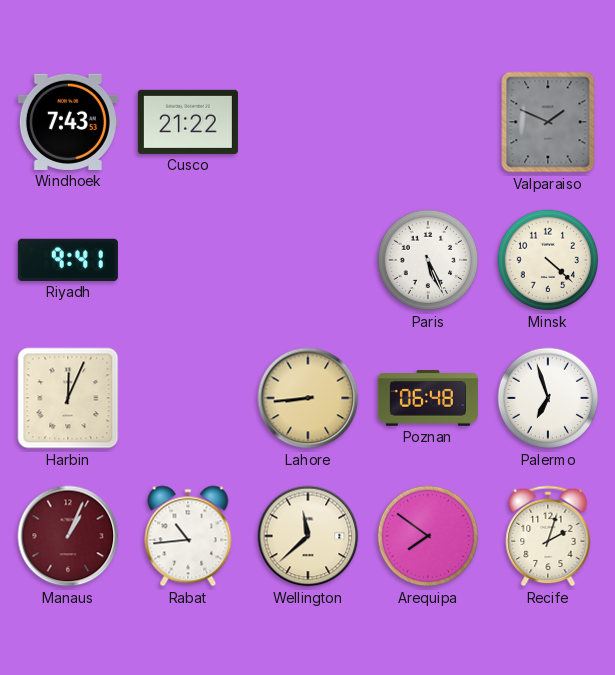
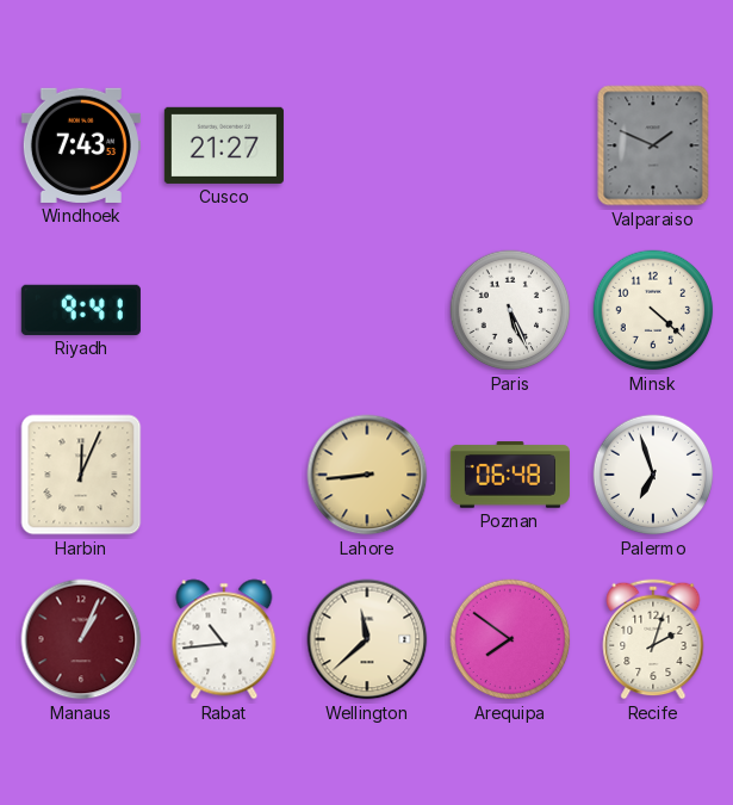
Cusco: 21:22 -> 21:27
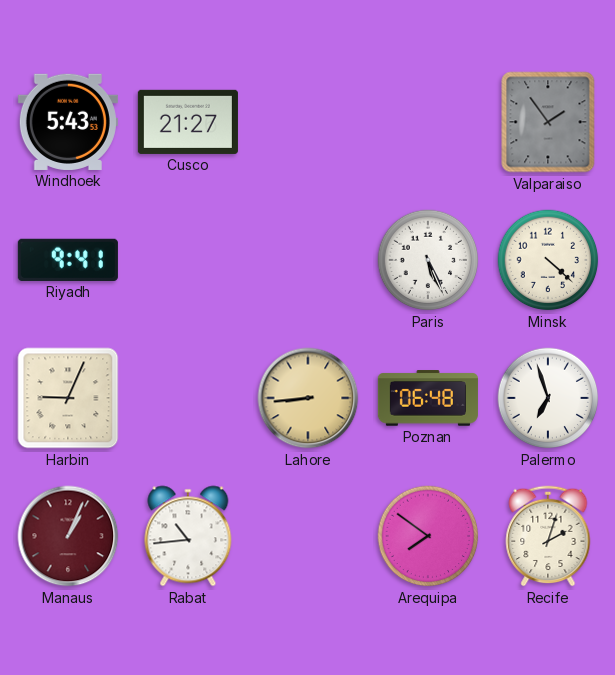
Windhoek: 7:43 -> 5:43
Valparaiso: 1:49 -> 1:54
Harbin: 12:04 -> 9:04
Wellington: 11:38 -> none
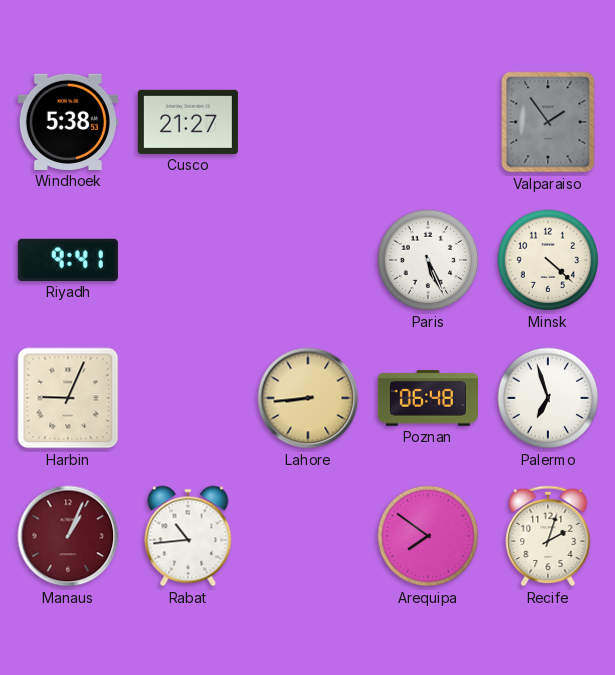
Windhoek: 5:43 -> 5:38
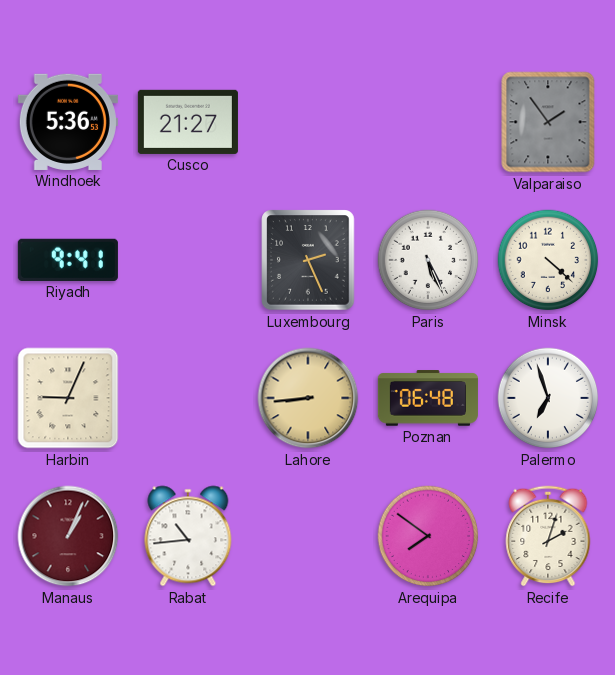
Windhoek: 5:38 -> 5:36
Luxembourg: none -> 2:26
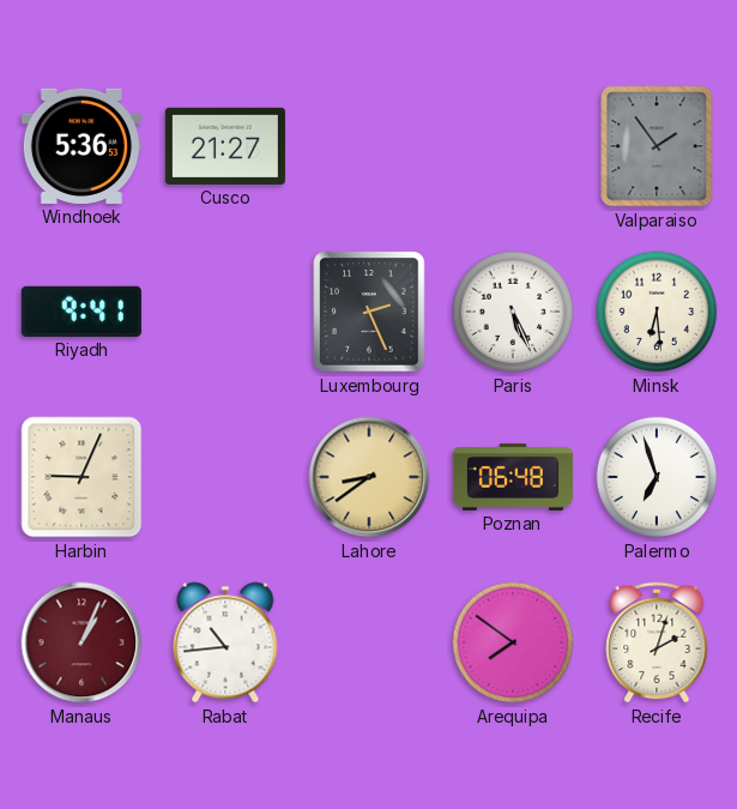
Minsk: 4:22 -> 6:29
Lahore: 8:44 -> 8:39
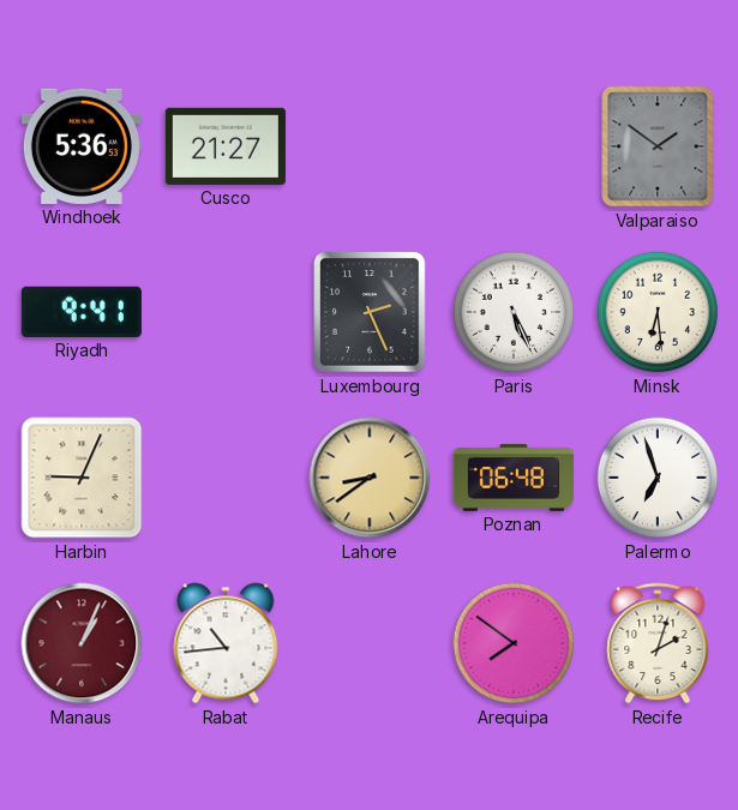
Valparaiso: 1:54 -> 1:51
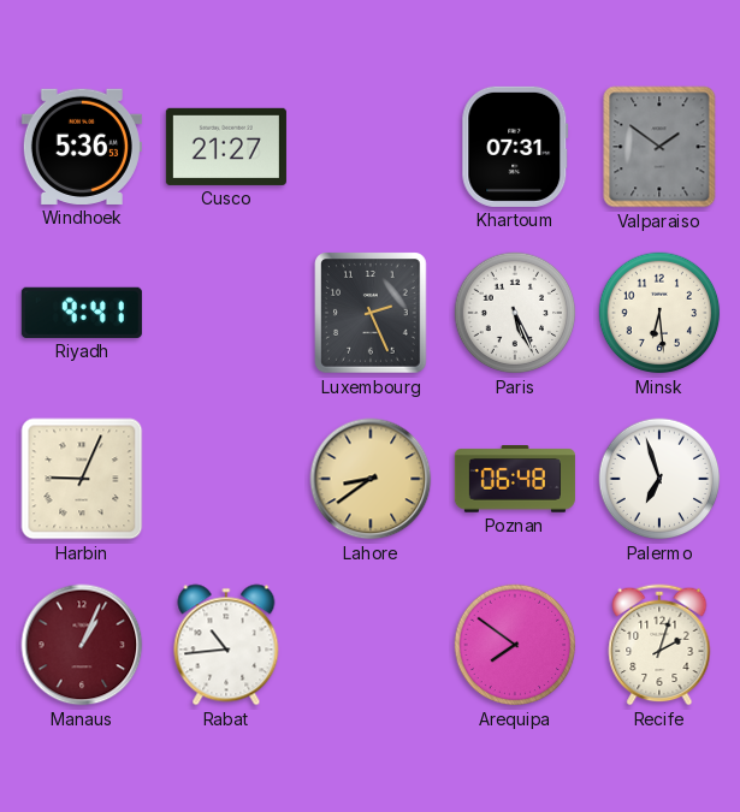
Khartoum: none -> 07:31
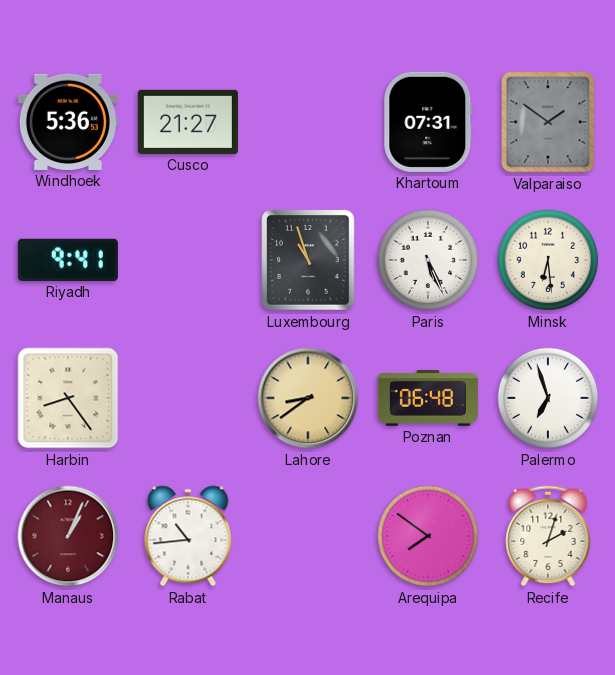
Luxembourg: 2:26 -> 10:57
Harbin: 9:04 -> 8:24
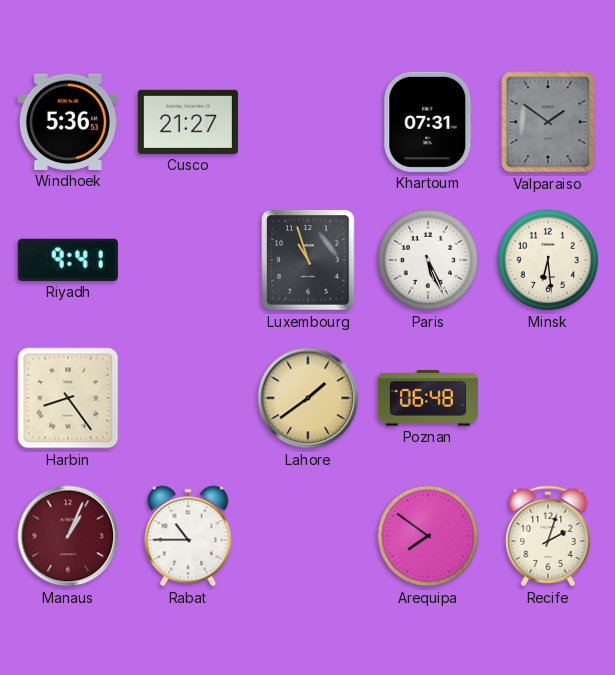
Lahore: 8:39 -> 1:39
Palermo: 6:57 -> none
Rabat: 10:44 -> 10:45
